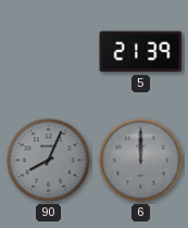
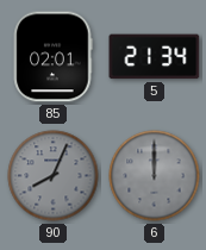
85: none -> 02:01
5: 21:39 -> 21:34
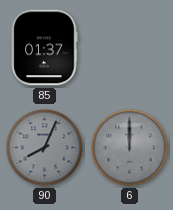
85: 02:01 -> 01:37
5: 21:34 -> none
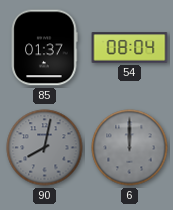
54: none -> 08:04
90: 8:04 -> 8:02
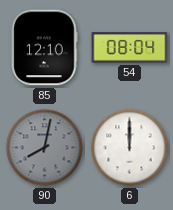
85: 01:37 -> 12:10
6 dial: grey -> white
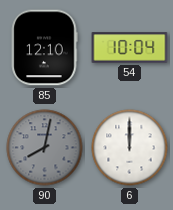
54: 08:04 -> 10:04
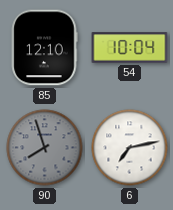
90: 8:02 -> 7:57
6: 12:00 -> 7:13
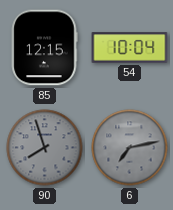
85: 12:10 -> 12:15
6 dial: white -> grey
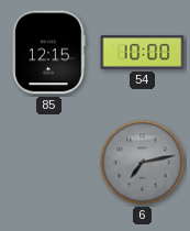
54: 10:04 -> 10:00
90: 7:57 -> none
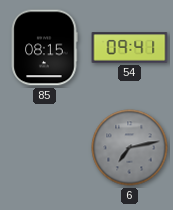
85: 12:15 -> 08:15
54: 10:00 -> 09:41
